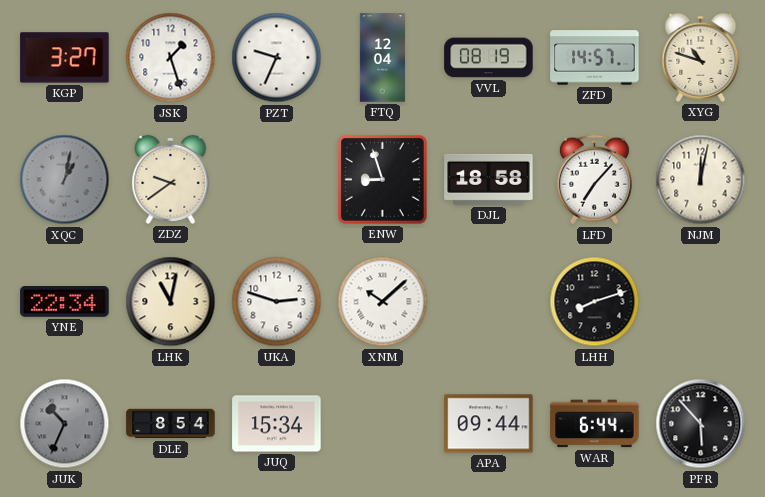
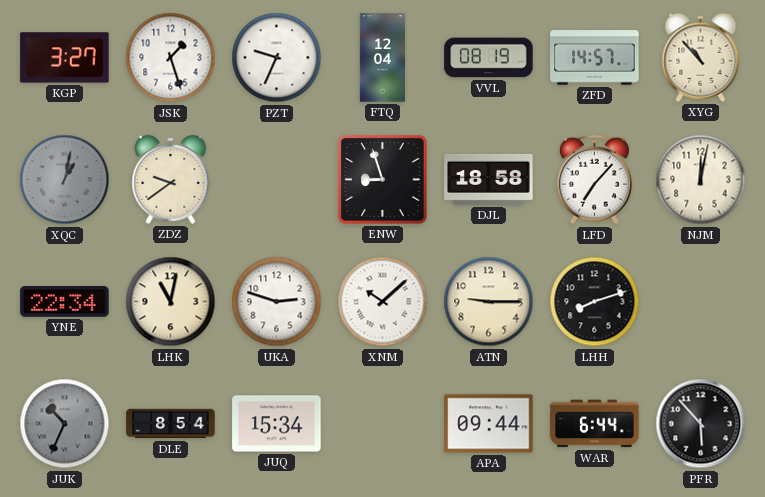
XYG: 10:48 -> 10:53
ATN: none -> 9:15
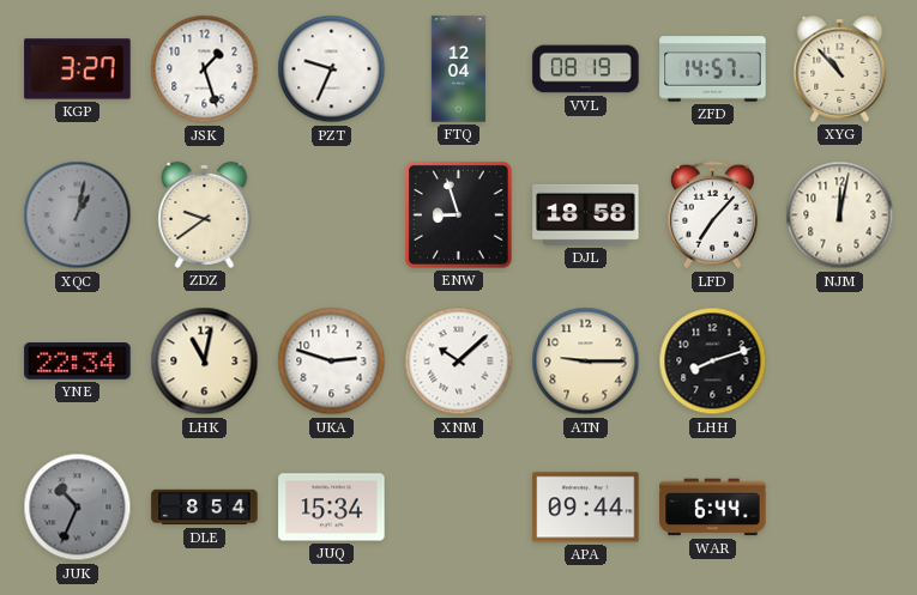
PFR: 5:53 -> none
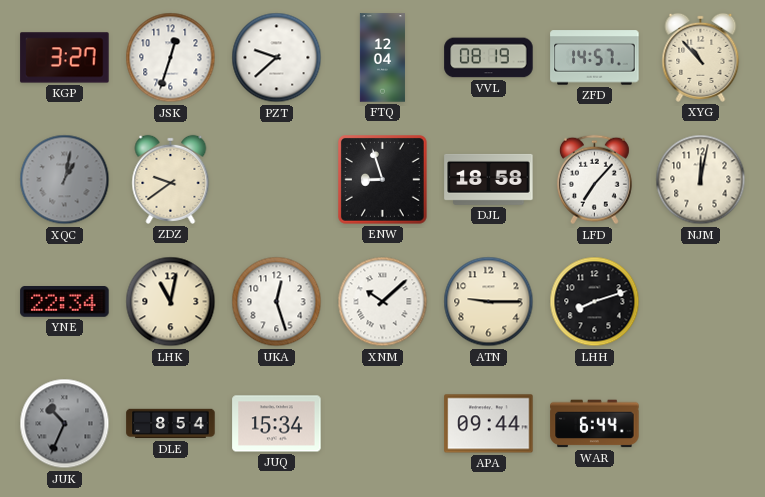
JSK: 1:27 -> 12:33
PZT: 9:34 -> 9:38
UKA: 2:48 -> 12:27
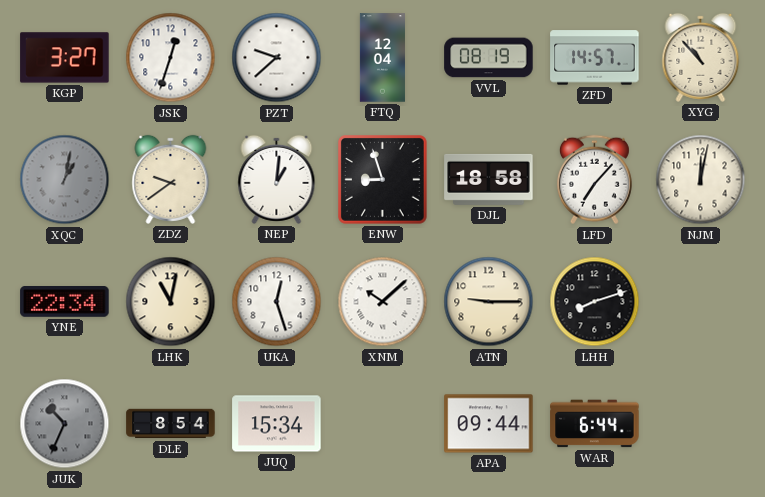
NEP: none -> 1:01
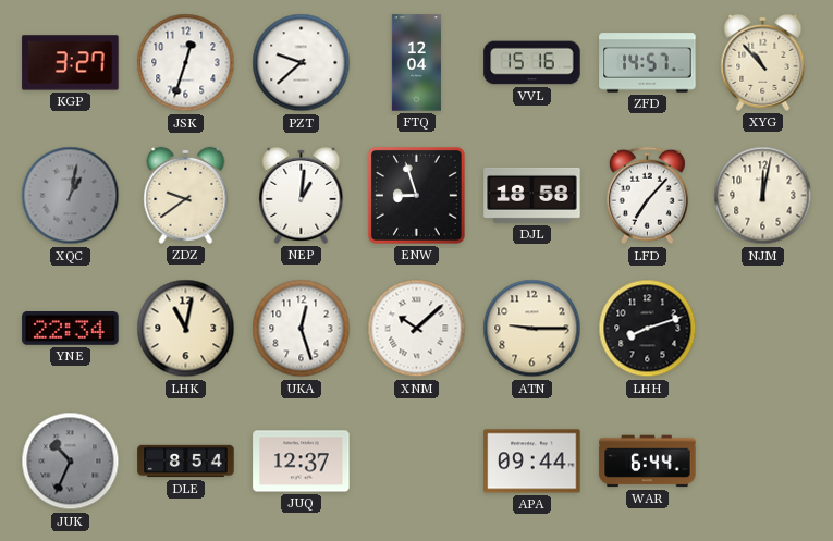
VVL: 08:19 -> 15:16
JUQ: 15:34 -> 12:37
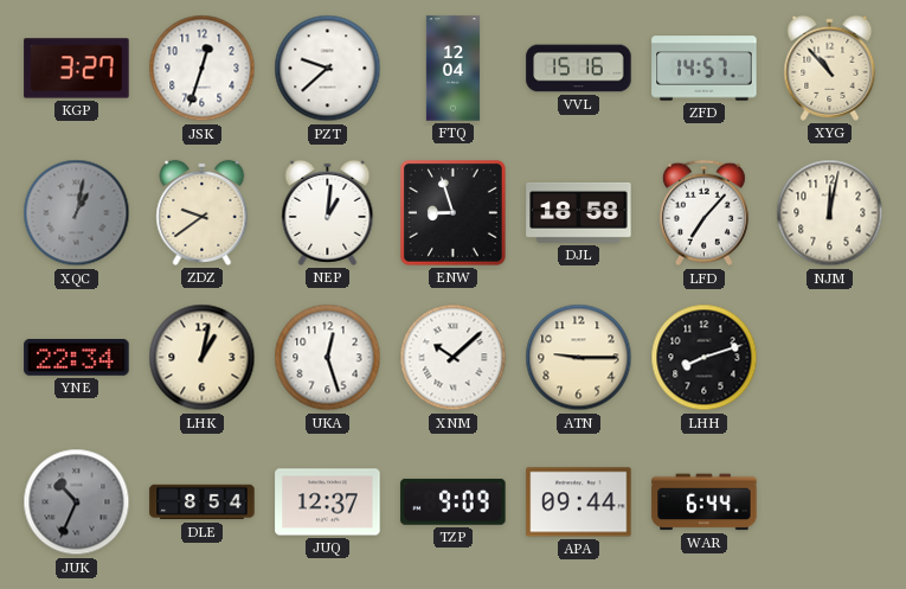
LHK: 11:02 -> 1:02
TZP: none -> 9:09
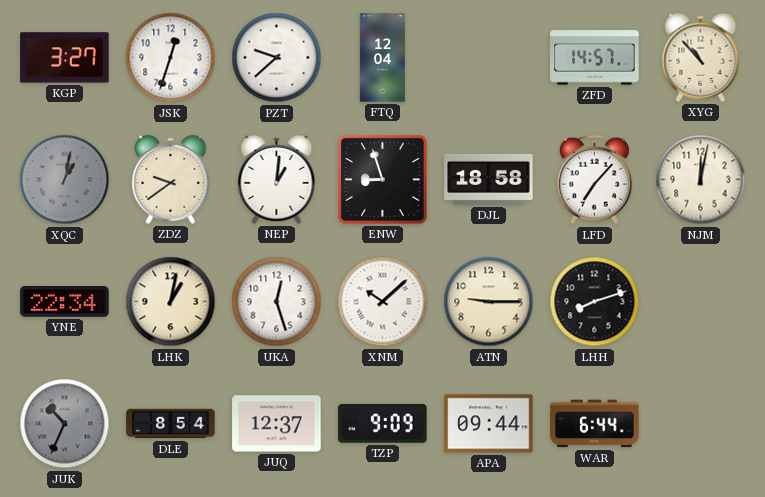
VVL: 15:16 -> none
